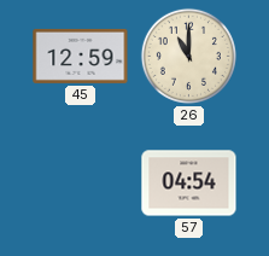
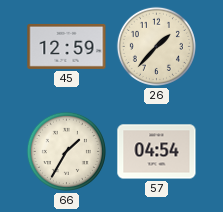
26: 11:00 -> 1:37
66: none -> 1:35
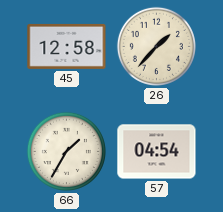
45: 12:59 -> 12:58
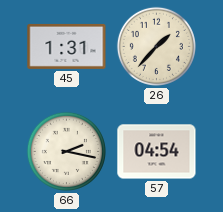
45: 12:58 -> 1:31
66: 1:35 -> 2:17
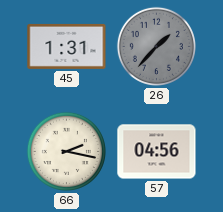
26 dial: cream -> grey
57: 04:54 -> 04:56
